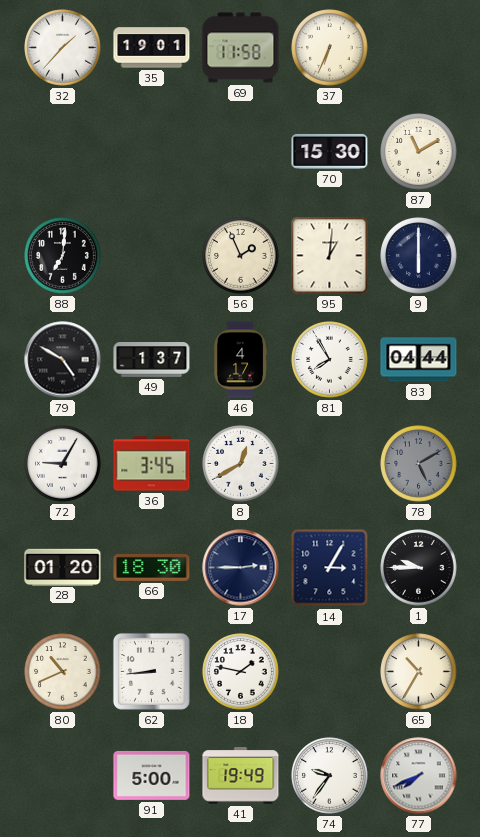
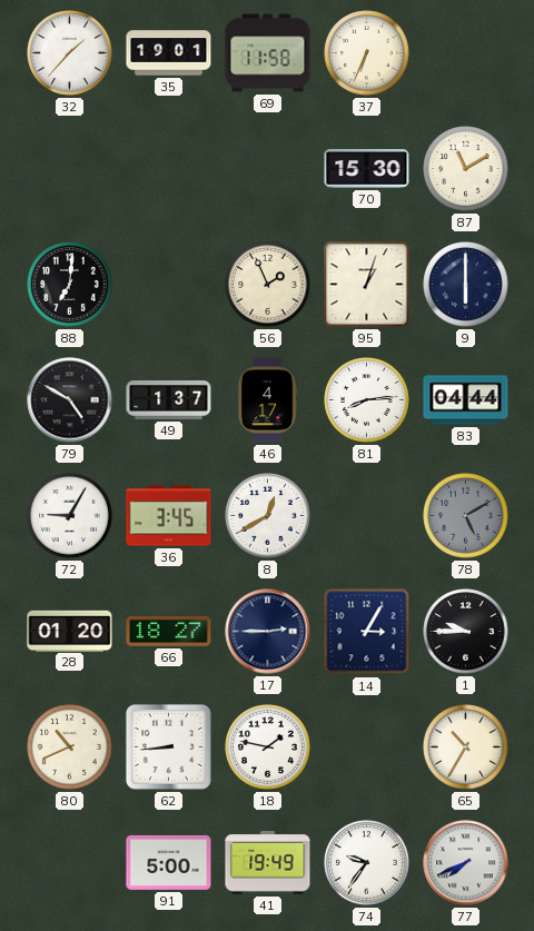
95: 1:01 -> 1:03
81: 7:55 -> 8:14
66: 18:30 -> 18:27
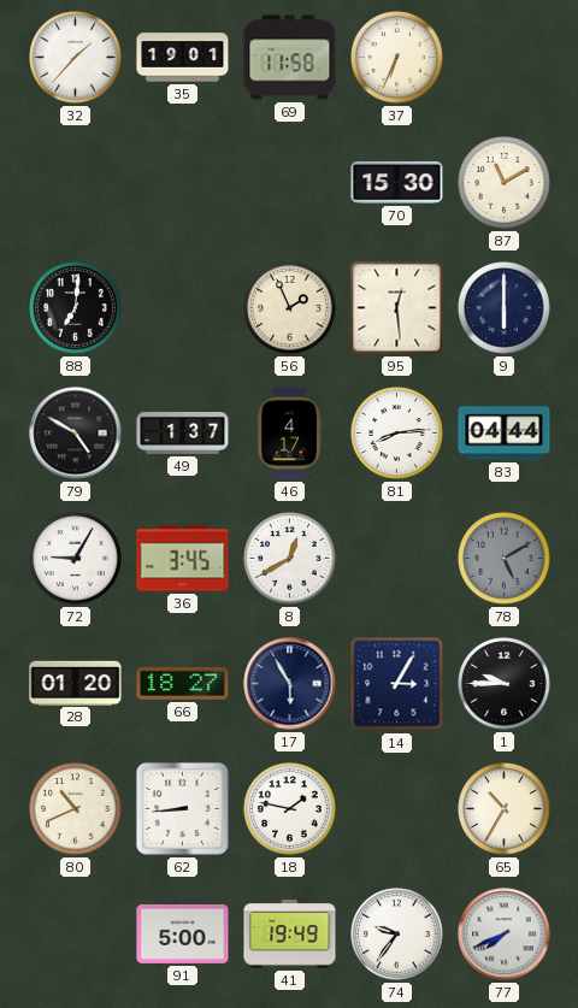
95: 1:03 -> 12:29
17: 2:45 -> 5:55
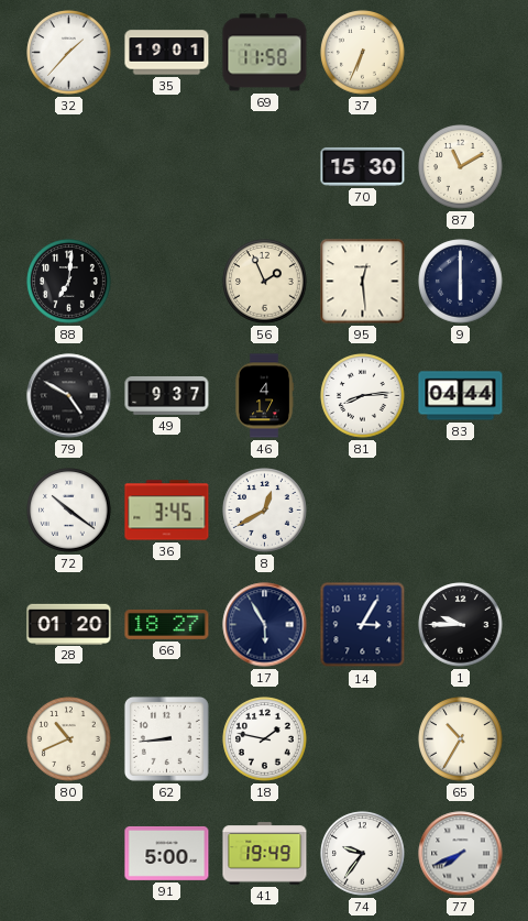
49: 1:37 -> 9:37
72: 9:05 -> 10:21
78: 5:10 -> none
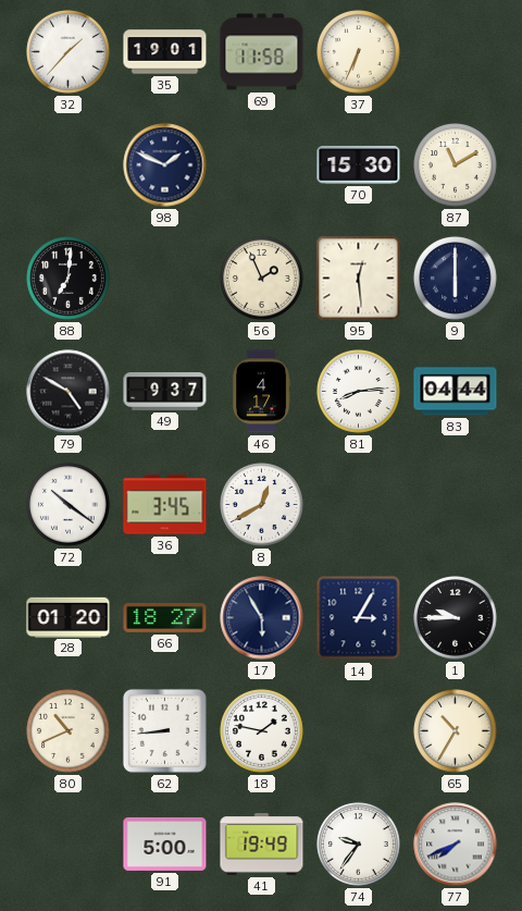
98: none -> 1:49
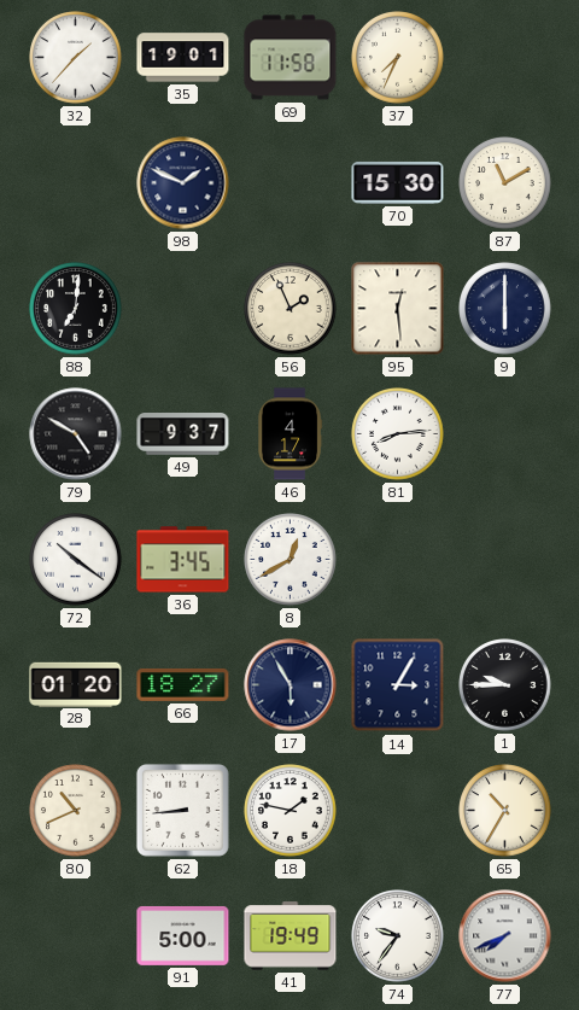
37: 6:34 -> 7:34
83: 04:44 -> none
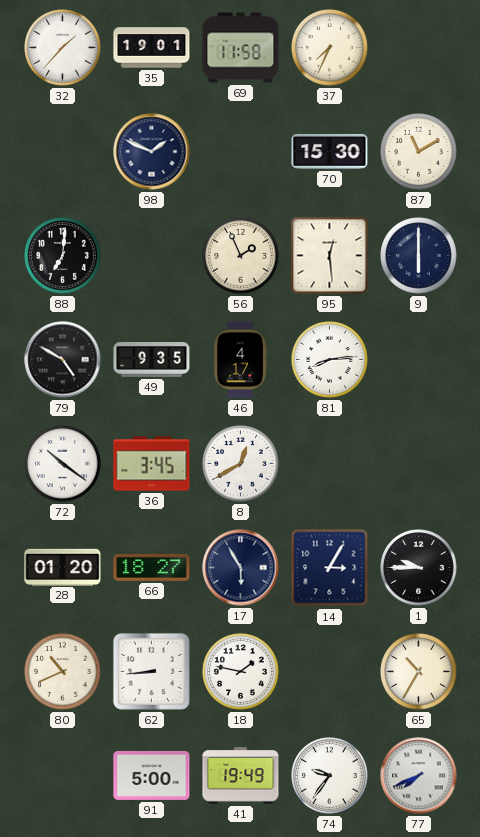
49: 9:37 -> 9:35
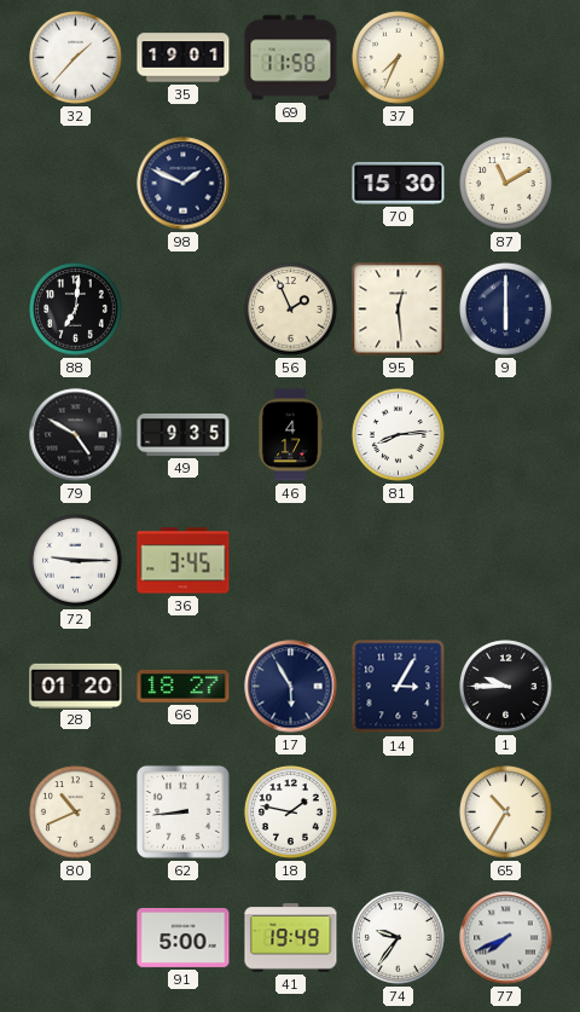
72: 10:21 -> 9:15
8: 12:40 -> none
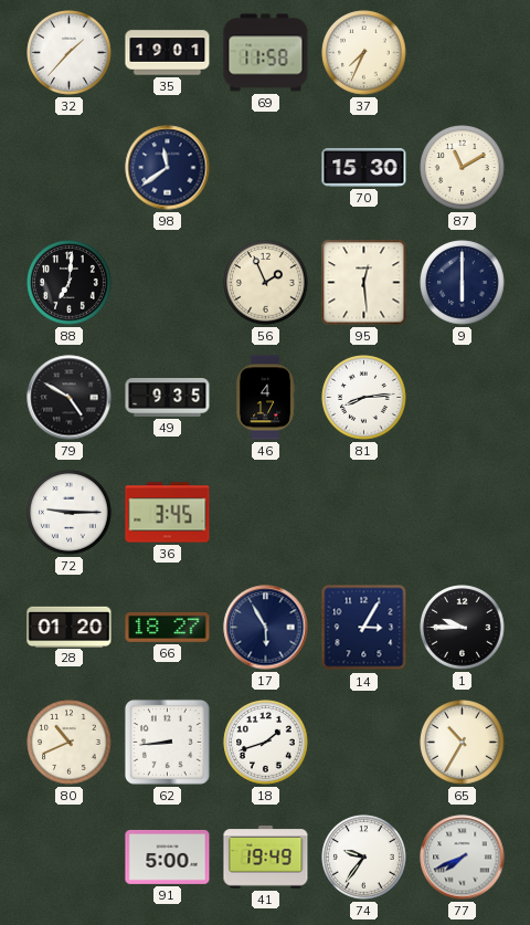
98: 1:49 -> 11:39
18: 1:47 -> 1:42
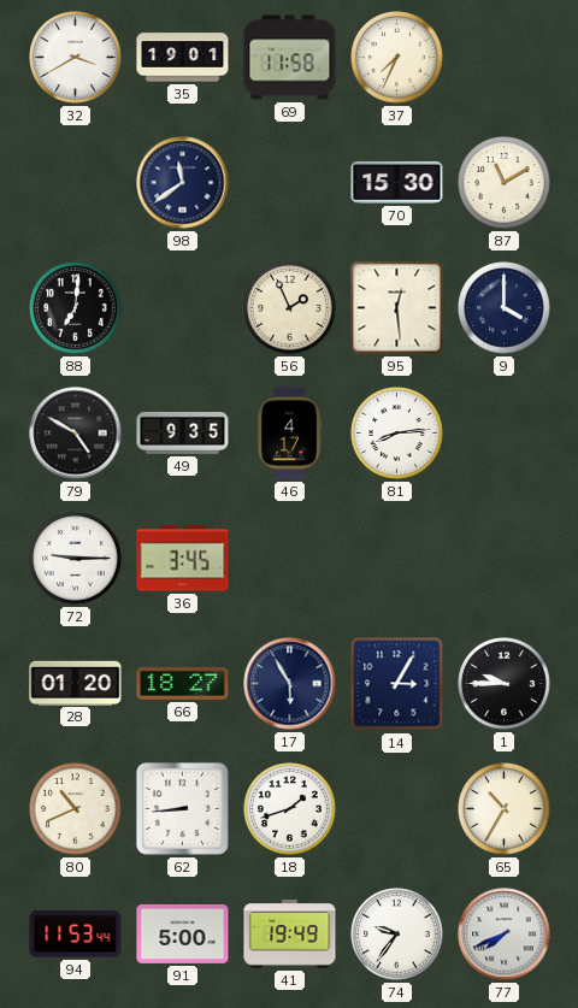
32: 1:37 -> 3:40
9: 6:00 -> 4:00
94: none -> 11:53
